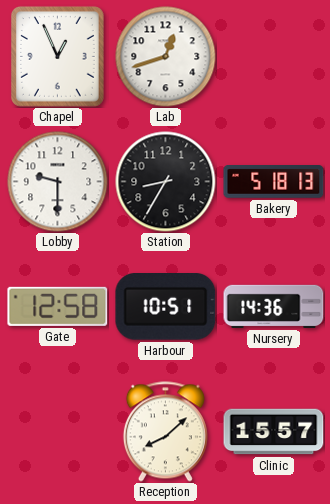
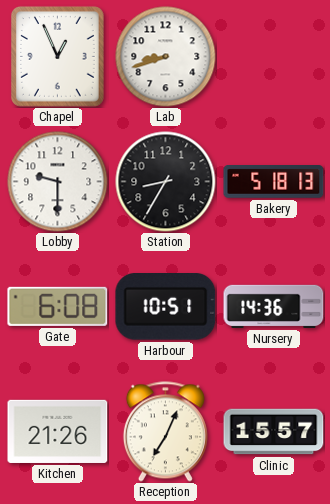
Lab: 12:42 -> 8:42
Gate: 12:58 -> 6:08
Kitchen: none -> 21:26
Reception: 8:08 -> 7:04
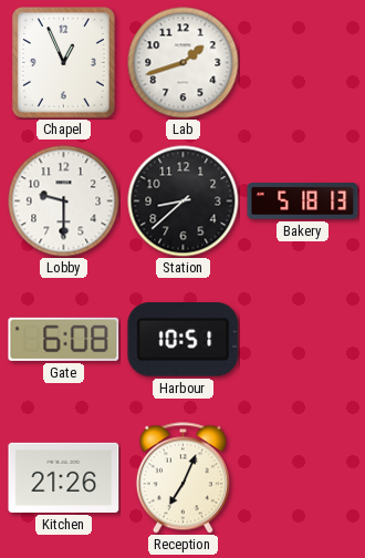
Lab: 8:42 -> 1:42
Station: 8:35 -> 8:38
Nursery: 14:36 -> none
Clinic: 15:57 -> none
